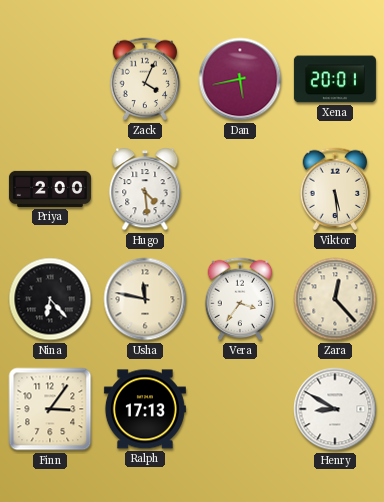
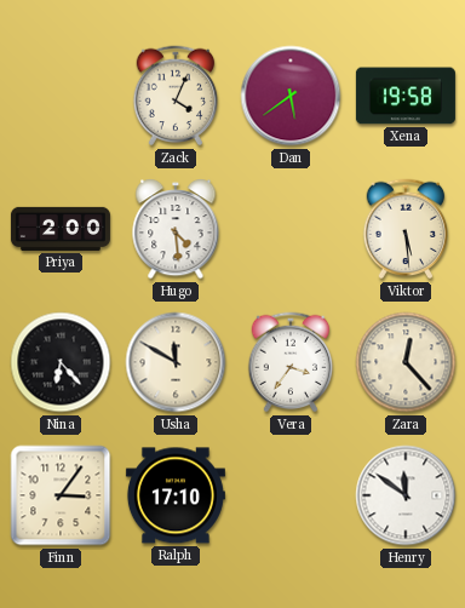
Dan: 5:43 -> 5:39
Xena: 20:01 -> 19:58
Usha: 11:47 -> 11:50
Ralph: 17:13 -> 17:10
Henry: 8:50 -> 11:51
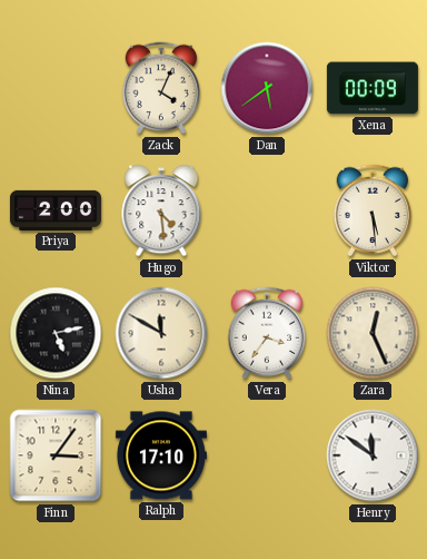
Xena: 19:58 -> 00:09
Nina: 6:23 -> 5:13
Zara: 12:23 -> 12:26
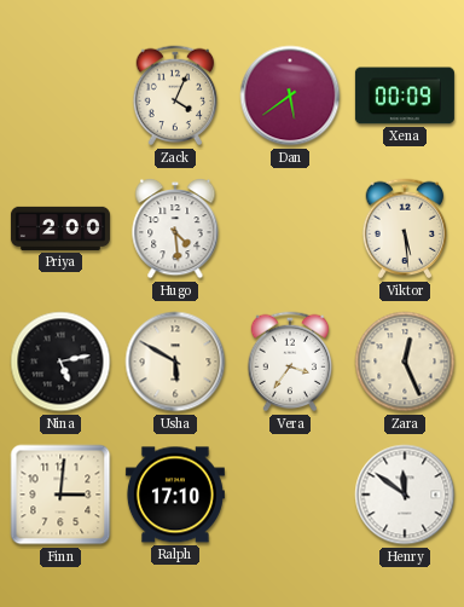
Usha: 11:50 -> 5:50
Finn: 3:06 -> 3:01
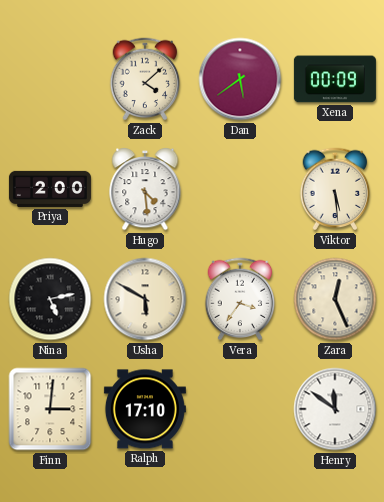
Zack: 4:04 -> 4:08
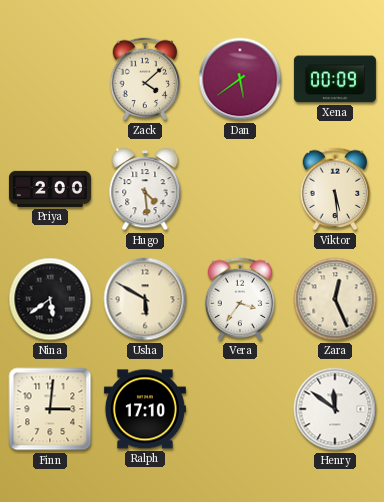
Nina: 5:13 -> 5:39
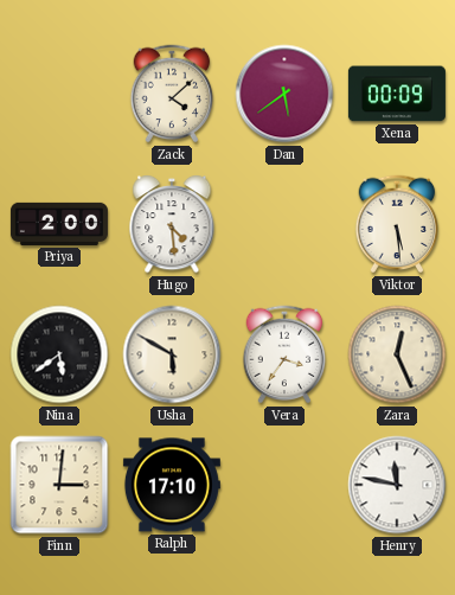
Henry: 11:51 -> 11:47
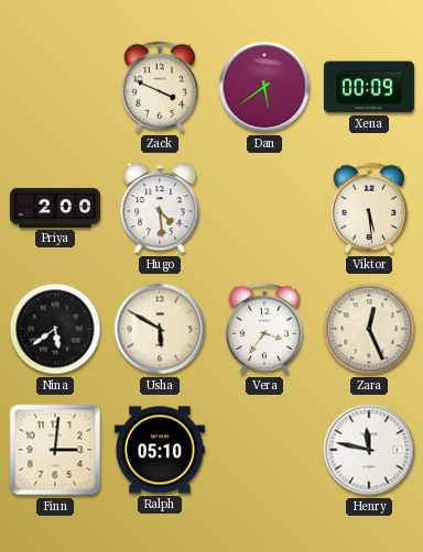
Zack: 4:08 -> 3:49
Ralph: 17:10 -> 05:10
